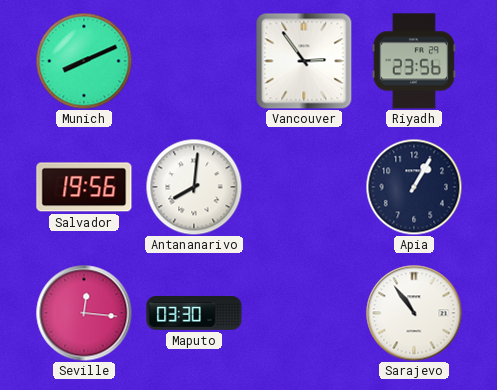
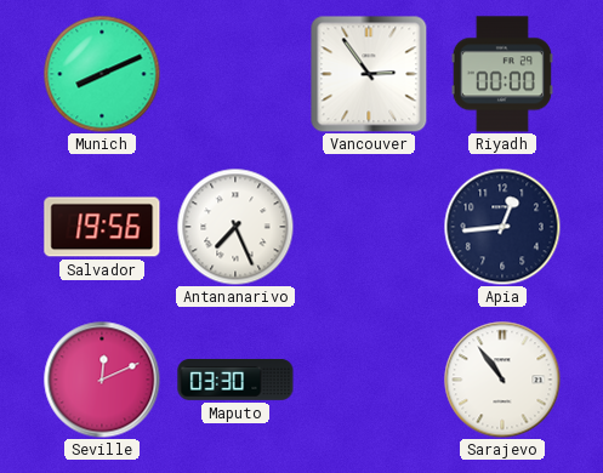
Riyadh: 23:56 -> 00:00
Antananarivo: 8:01 -> 7:26
Apia: 1:05 -> 12:44
Seville: 12:16 -> 12:11
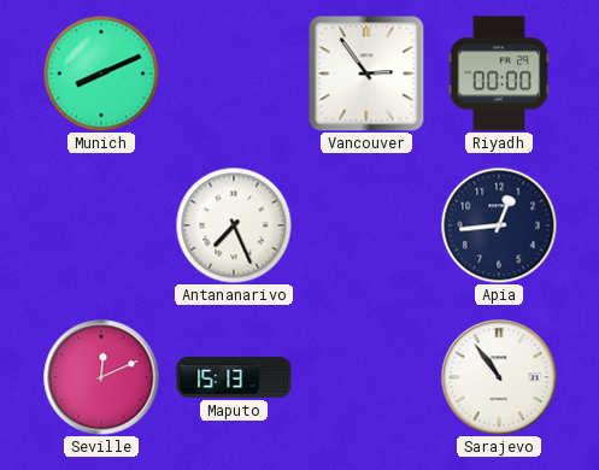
Salvador: 19:56 -> none
Maputo: 03:30 -> 15:13
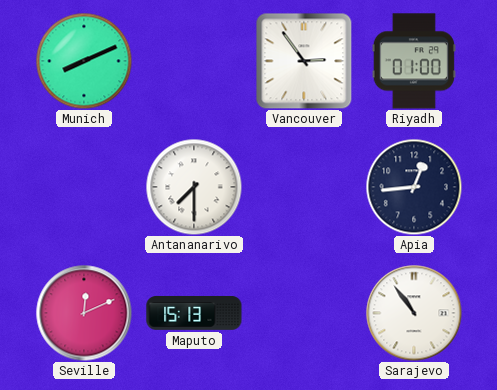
Riyadh: 00:00 -> 01:00
Antananarivo: 7:26 -> 7:30
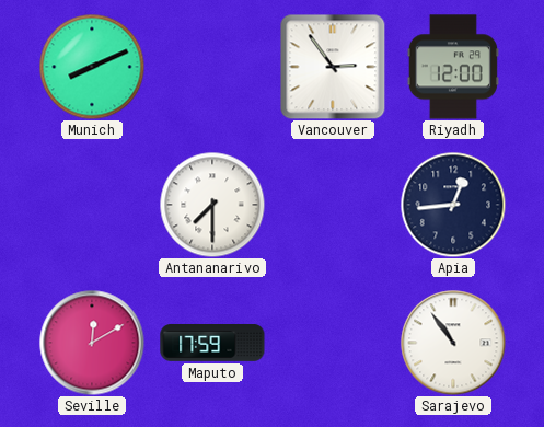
Riyadh: 01:00 -> 12:00
Seville: 12:11 -> 12:10
Maputo: 15:13 -> 17:59
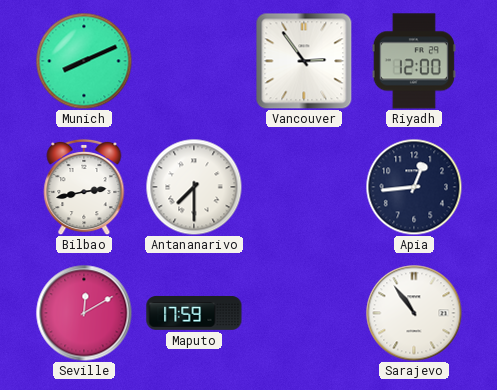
Bilbao: none -> 2:43
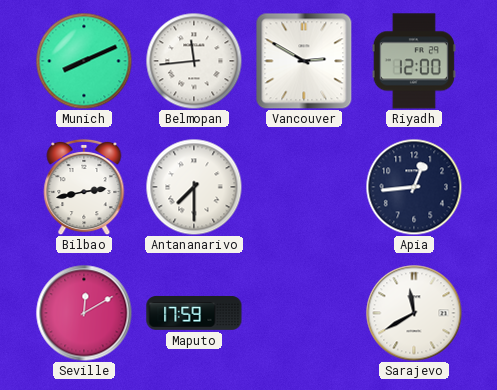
Belmopan: none -> 11:44
Vancouver: 2:54 -> 2:50
Sarajevo: 10:54 -> 11:40
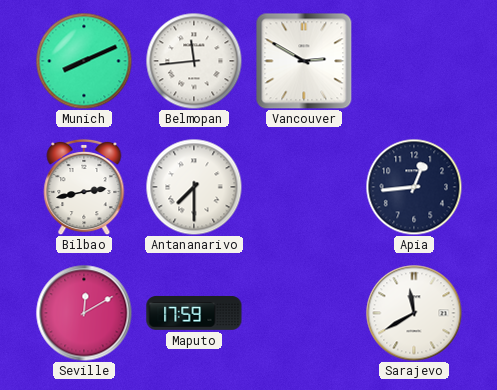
Riyadh: 12:00 -> none
